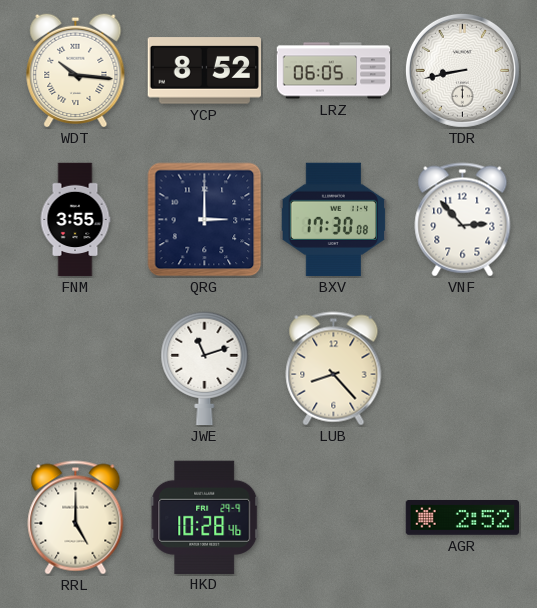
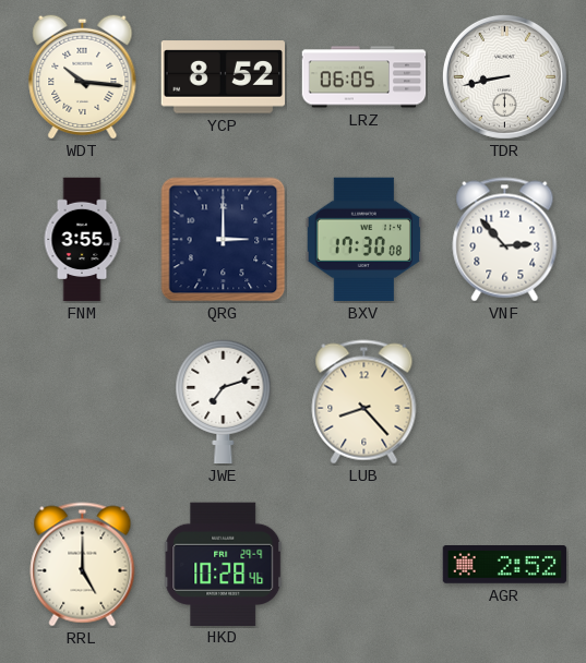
JWE: 11:12 -> 7:12
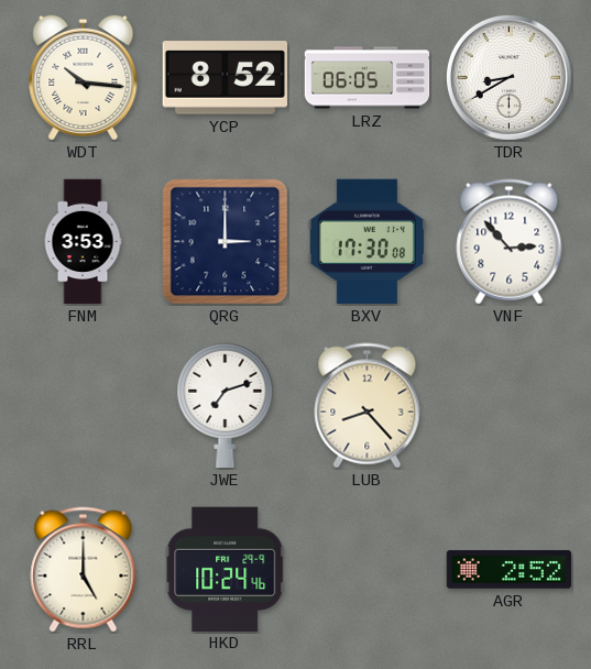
TDR: 8:43 -> 8:40
FNM: 3:55 -> 3:53
HKD: 10:28 -> 10:24
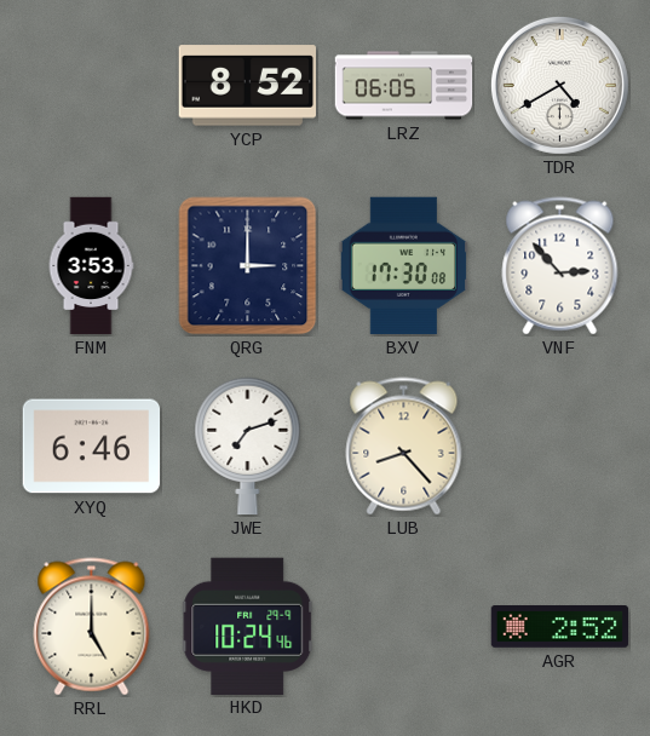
WDT: 10:16 -> none
TDR: 8:40 -> 4:40
XYQ: none -> 6:46
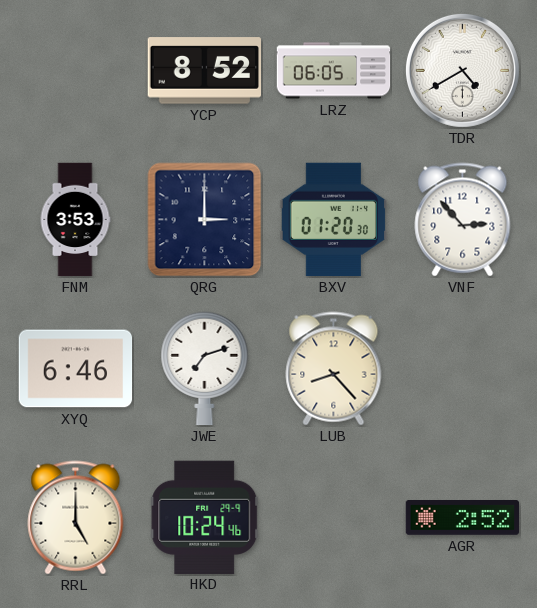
BXV: 17:30 -> 01:20
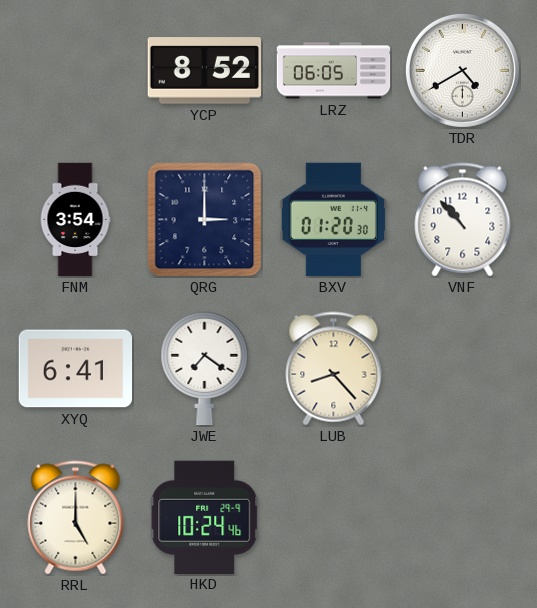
FNM: 3:53 -> 3:54
VNF: 2:53 -> 10:53
XYQ: 6:46 -> 6:41
JWE: 7:12 -> 7:21
AGR: 2:52 -> none
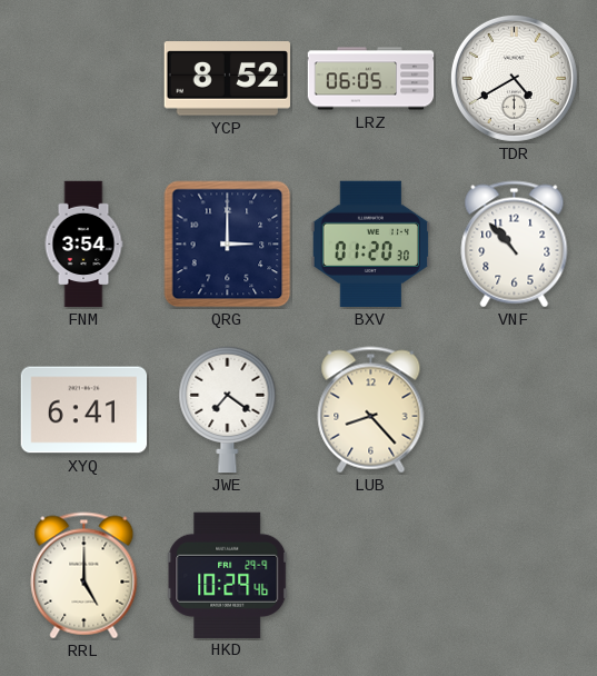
HKD: 10:24 -> 10:29
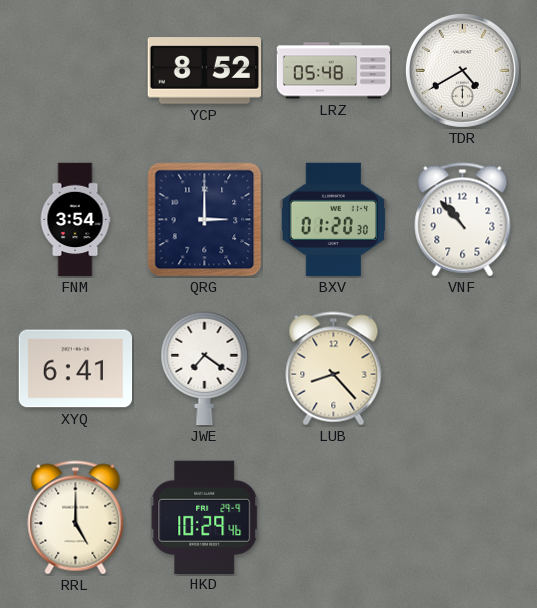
LRZ: 06:05 -> 05:48
